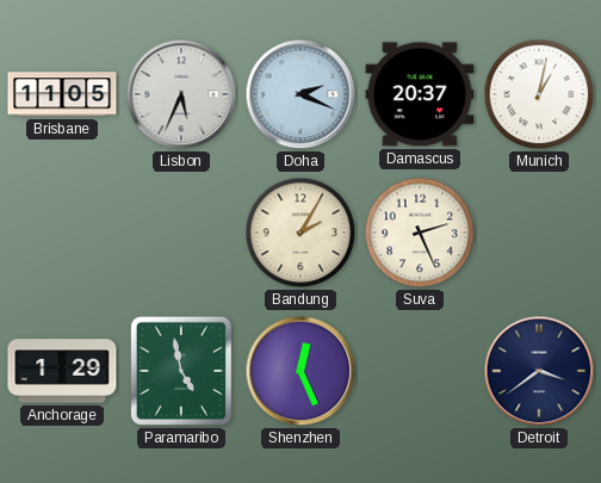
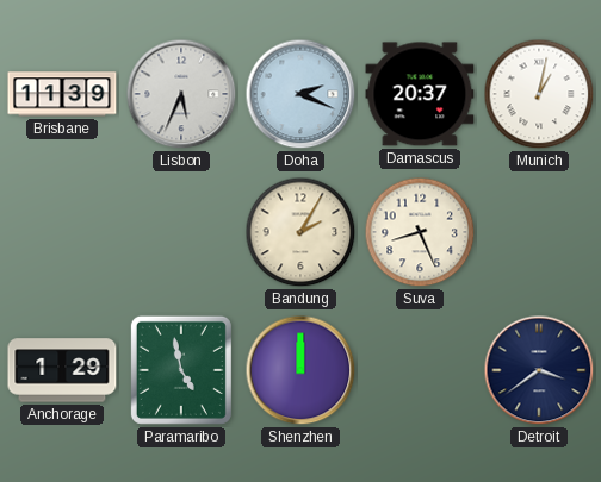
Brisbane: 11:05 -> 11:39
Suva: 2:26 -> 8:26
Shenzhen: 12:26 -> 12:00
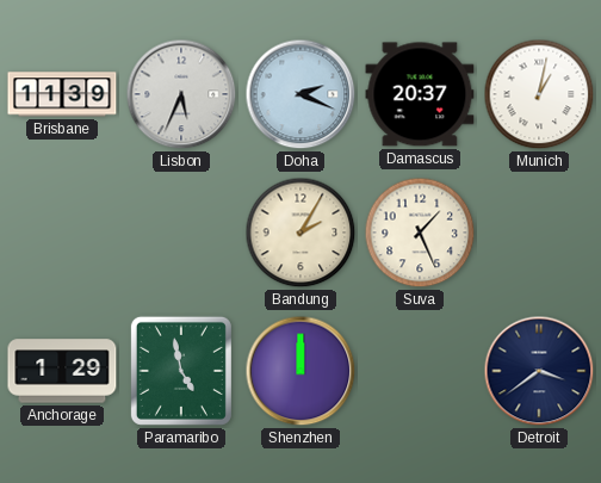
Suva: 8:26 -> 1:26
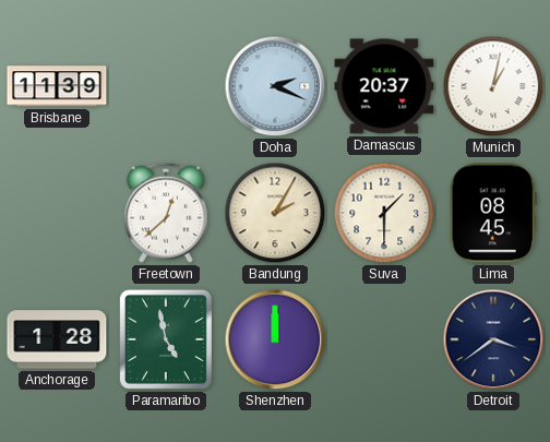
Lisbon: 5:34 -> none
Freetown: none -> 12:38
Suva: 1:26 -> 1:30
Lima: none -> 08:45
Anchorage: 1:29 -> 1:28
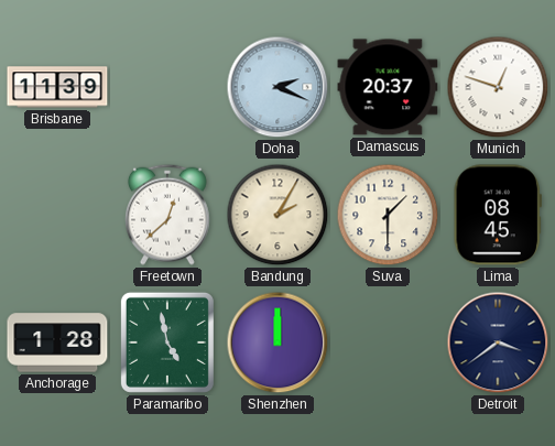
Munich: 1:02 -> 12:48
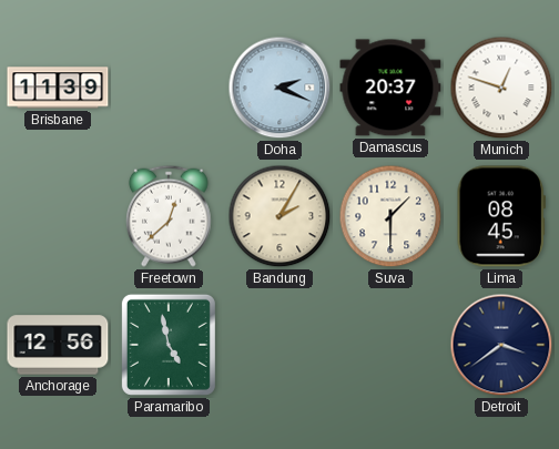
Anchorage: 1:28 -> 12:56
Shenzhen: 12:00 -> none
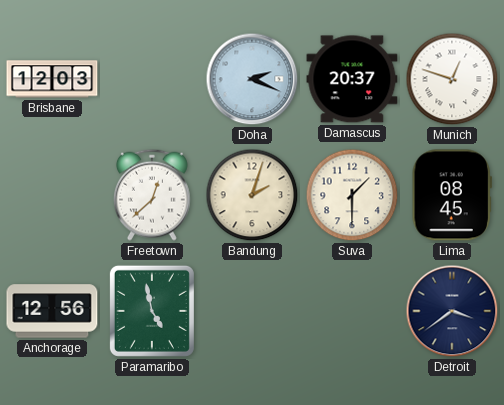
Brisbane: 11:39 -> 12:03
Bandung: 2:05 -> 2:03
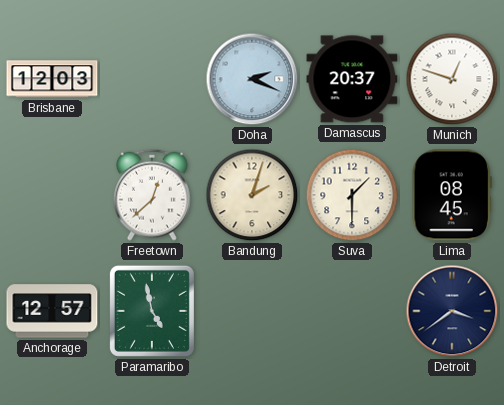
Anchorage: 12:56 -> 12:57
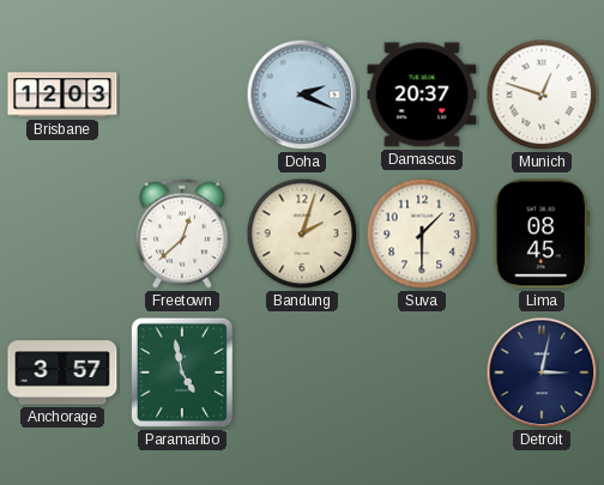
Anchorage: 12:57 -> 3:57
Detroit: 3:39 -> 3:02
